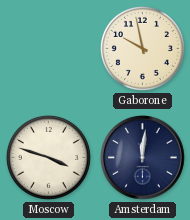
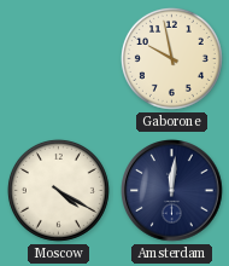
Moscow: 3:48 -> 4:20
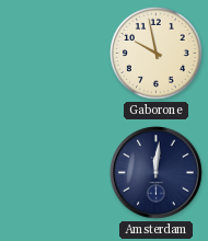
Moscow: 4:20 -> none
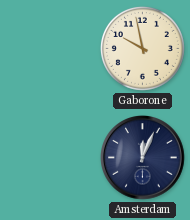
Amsterdam: 12:01 -> 12:04
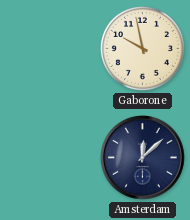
Amsterdam: 12:04 -> 12:08
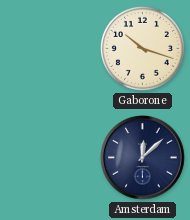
Gaborone: 9:58 -> 10:18
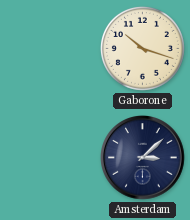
Amsterdam: 12:08 -> 3:08
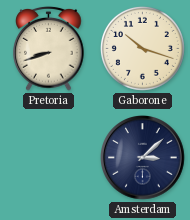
Pretoria: none -> 8:42
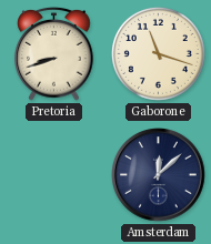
Gaborone: 10:18 -> 11:18
Amsterdam: 3:08 -> 12:08
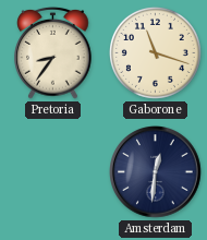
Pretoria: 8:42 -> 8:36
Amsterdam: 12:08 -> 12:31
